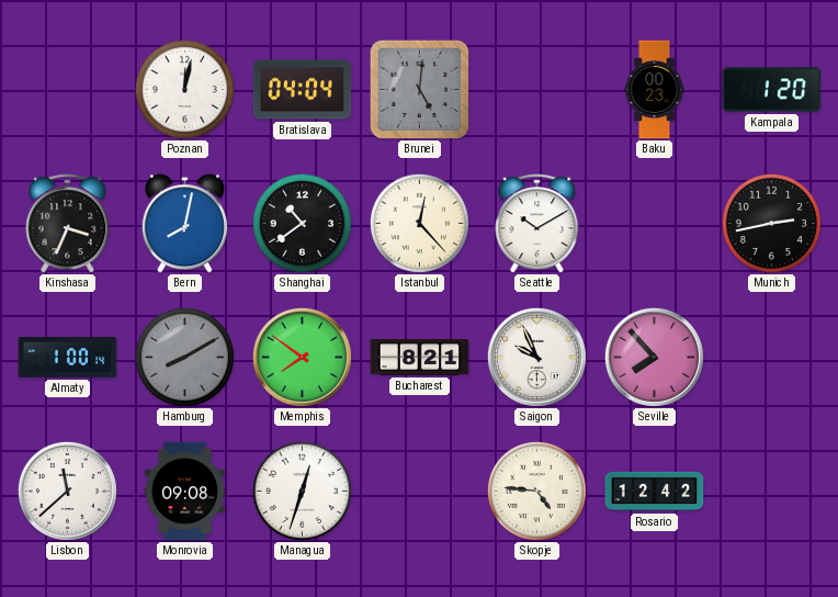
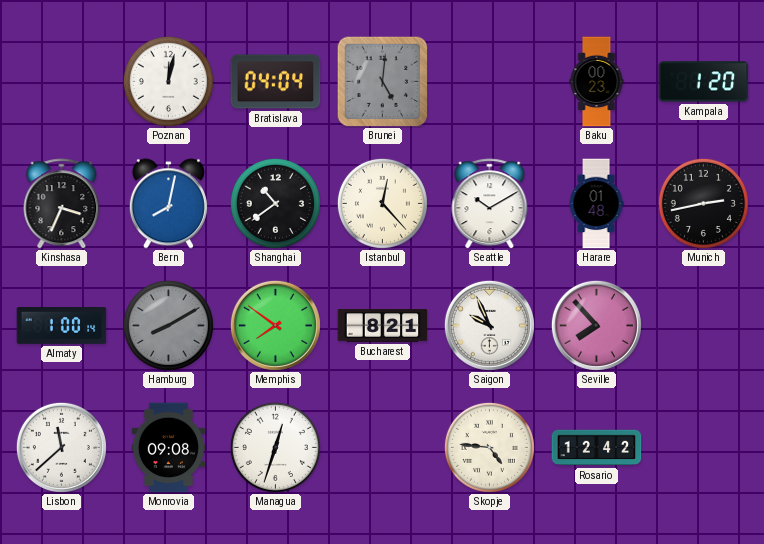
Harare: none -> 01:48
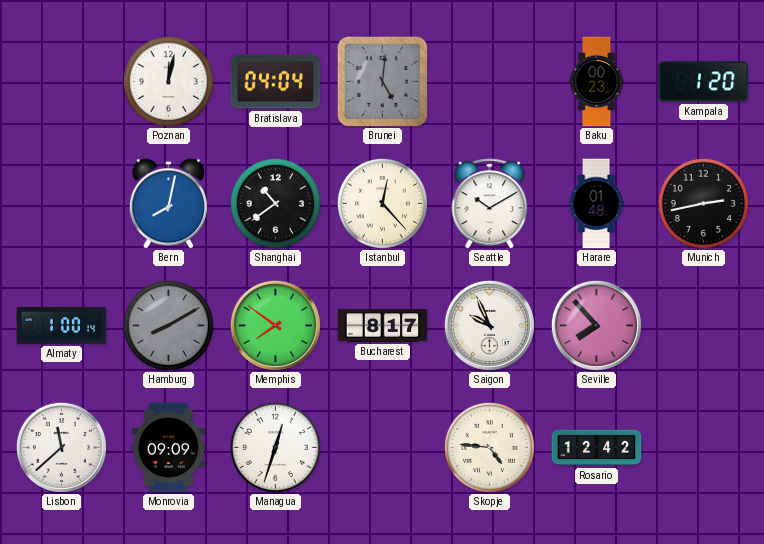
Kinshasa: 3:34 -> none
Bucharest: 8:21 -> 8:17
Monrovia: 09:08 -> 09:09
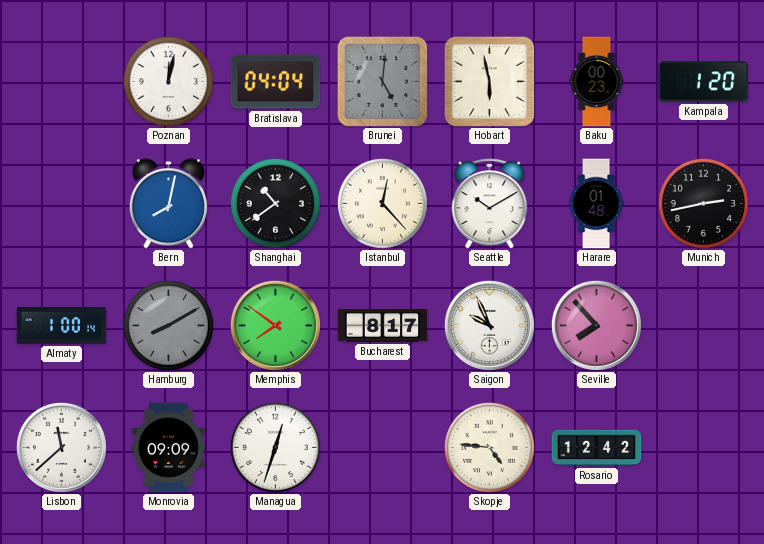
Hobart: none -> 5:58
